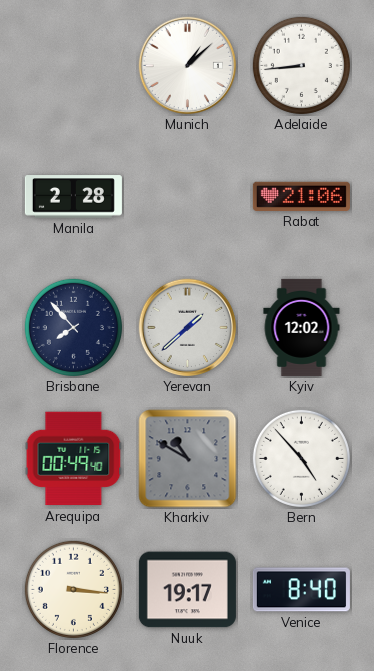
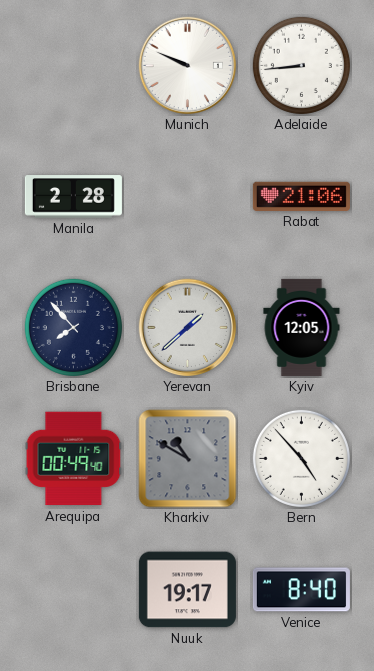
Munich: 1:08 -> 9:49
Kyiv: 12:02 -> 12:05
Florence: 3:16 -> none
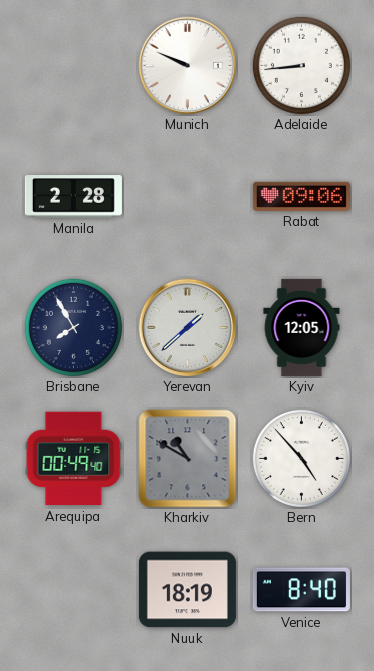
Rabat: 21:06 -> 09:06
Brisbane: 7:53 -> 7:55
Nuuk: 19:17 -> 18:19
